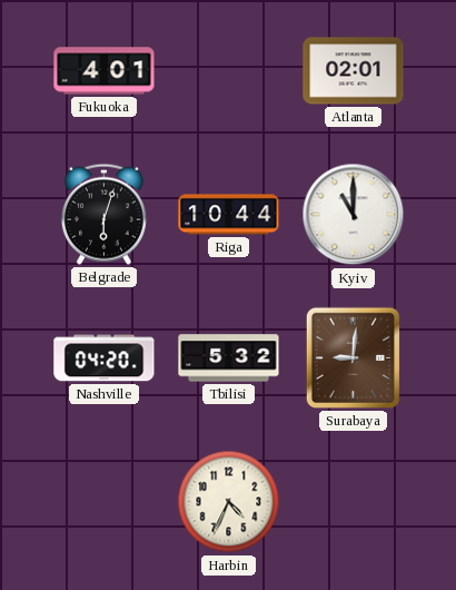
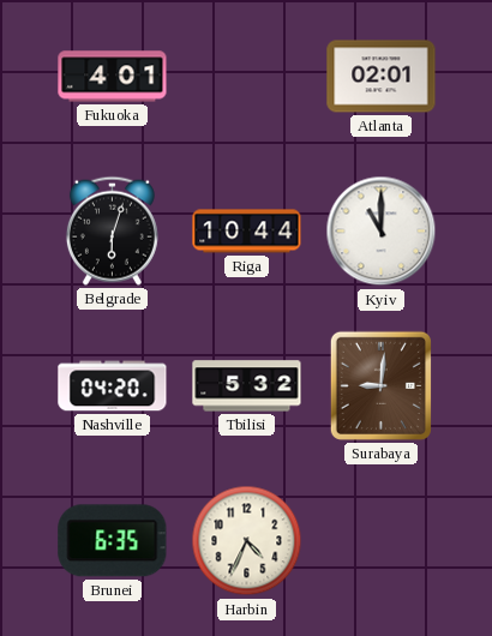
Brunei: none -> 6:35
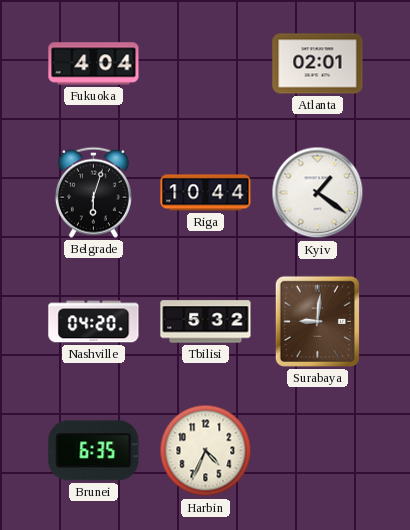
Fukuoka: 4:01 -> 4:04
Kyiv: 11:00 -> 1:21
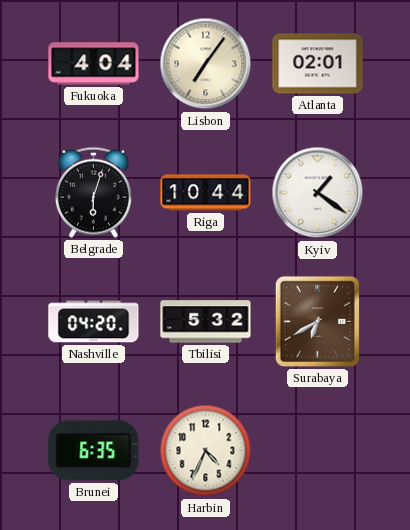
Lisbon: none -> 7:06
Surabaya: 9:01 -> 6:40
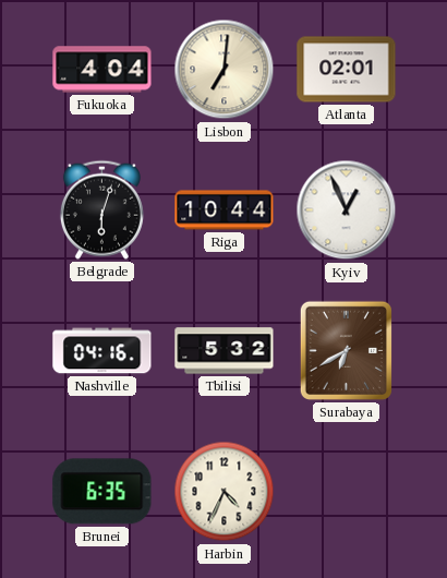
Lisbon: 7:06 -> 7:01
Kyiv: 1:21 -> 12:56
Nashville: 04:20 -> 04:16
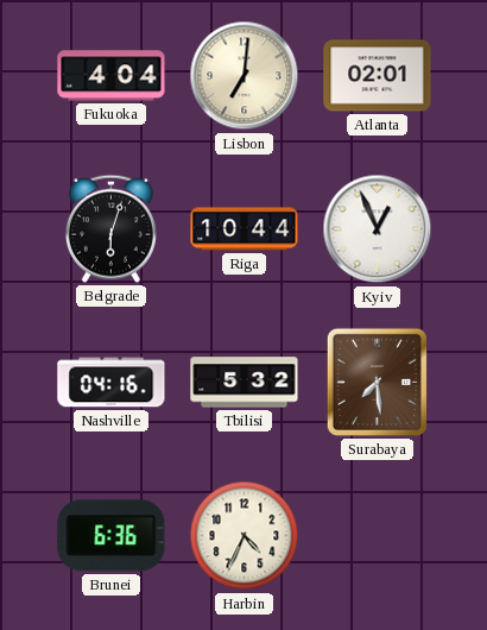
Surabaya: 6:40 -> 7:29
Brunei: 6:35 -> 6:36
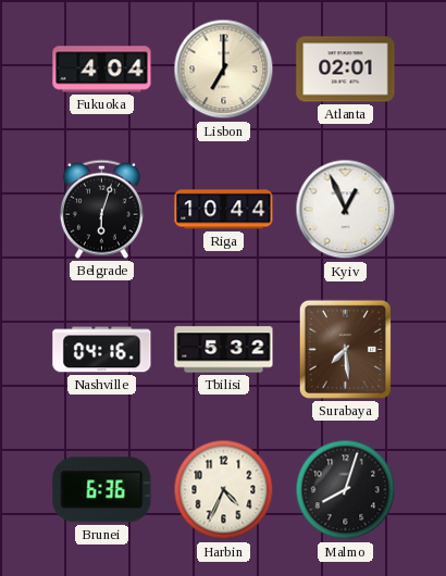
Lisbon: 7:01 -> 7:00
Malmo: none -> 8:03
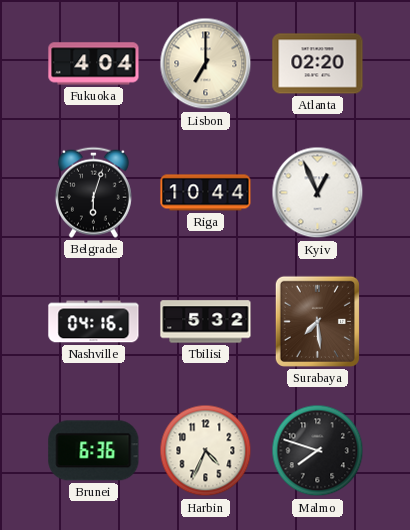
Atlanta: 02:01 -> 02:20
Malmo: 8:03 -> 7:48
